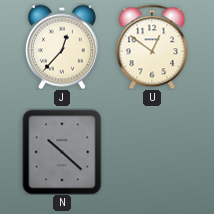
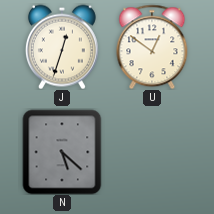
J: 12:37 -> 12:33
N: 10:22 -> 5:22
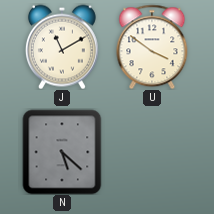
J: 12:33 -> 11:10
U: 12:51 -> 3:51
